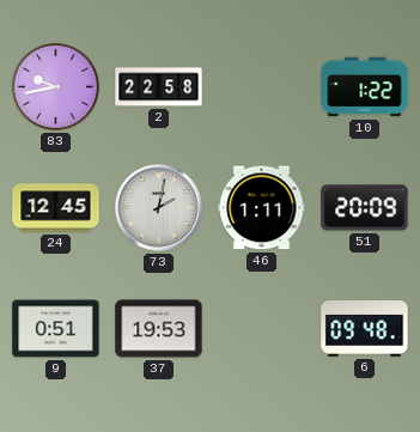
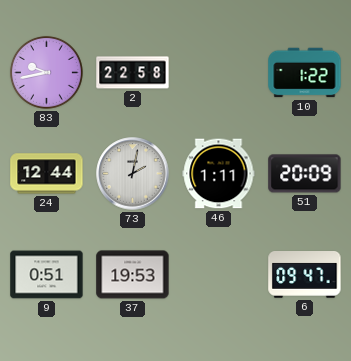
24: 12:45 -> 12:44
6: 09:48 -> 09:47
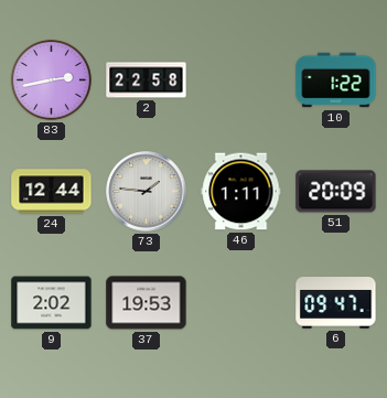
83: 9:43 -> 2:43
73: 2:02 -> 1:46
9: 0:51 -> 2:02
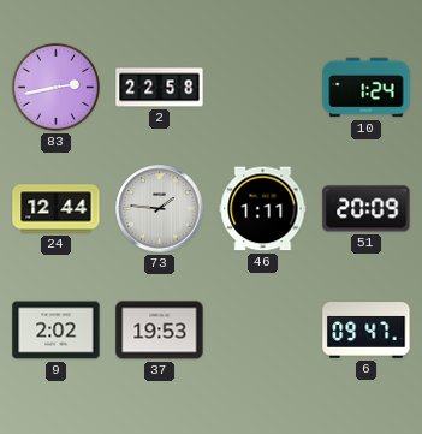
10: 1:22 -> 1:24
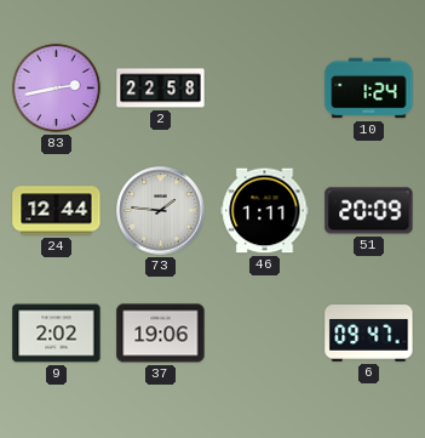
37: 19:53 -> 19:06
